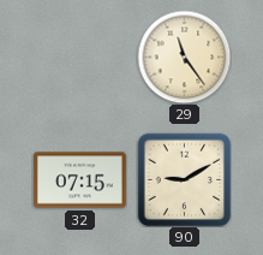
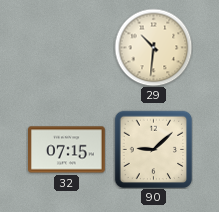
29: 11:24 -> 10:31
90: 9:10 -> 9:08
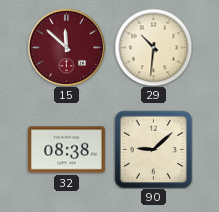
15: none -> 11:52
32: 07:15 -> 08:38
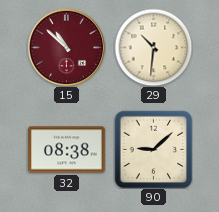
15: 11:52 -> 10:52
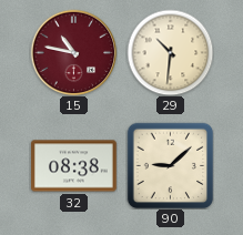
15: 10:52 -> 10:47
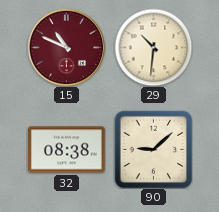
15: 10:47 -> 10:49
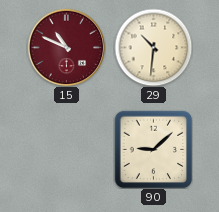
32: 08:38 -> none
